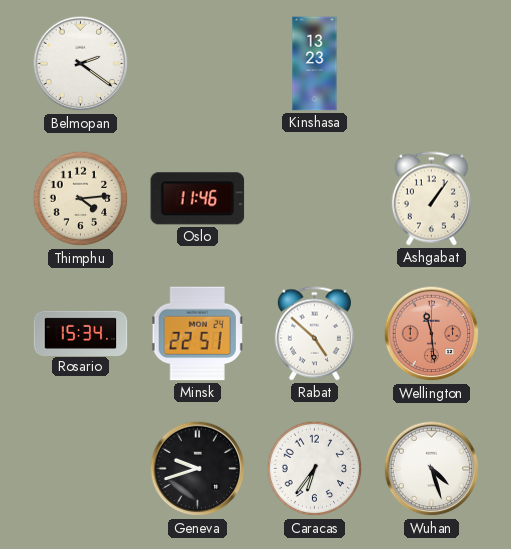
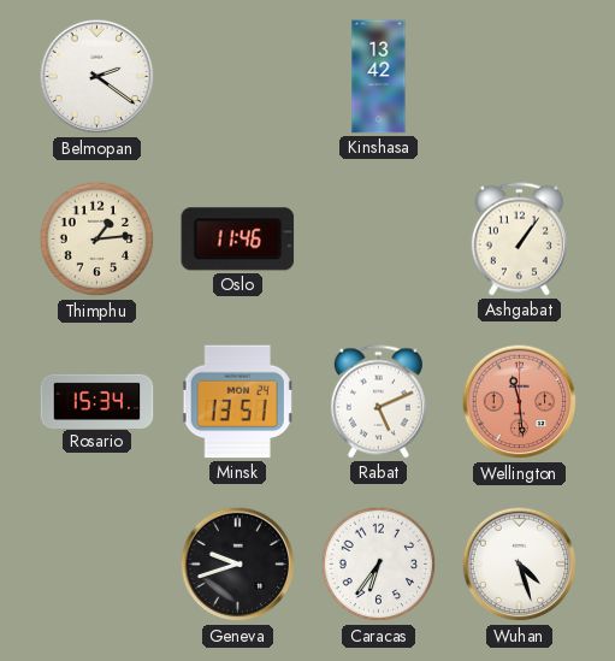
Kinshasa: 13:23 -> 13:42
Thimphu: 4:14 -> 1:14
Minsk: 22:51 -> 13:51
Rabat: 4:52 -> 5:11
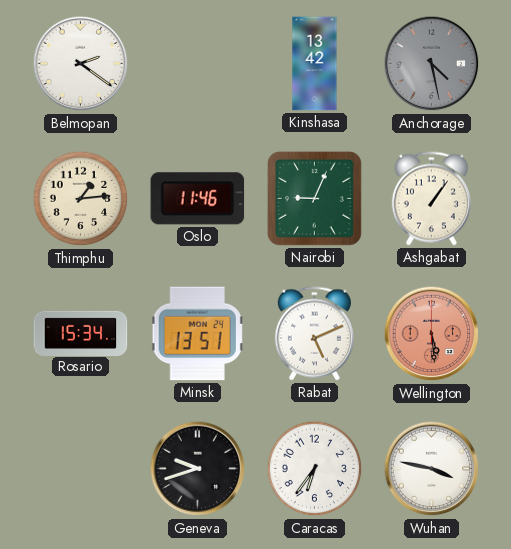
Anchorage: none -> 4:28
Nairobi: none -> 9:04
Wellington: 11:29 -> 5:29
Wuhan: 4:27 -> 3:47
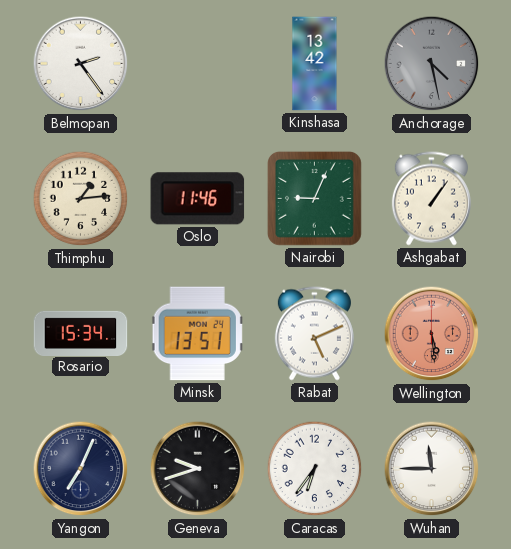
Belmopan: 2:21 -> 2:24
Yangon: none -> 7:04
Wuhan: 3:47 -> 11:45
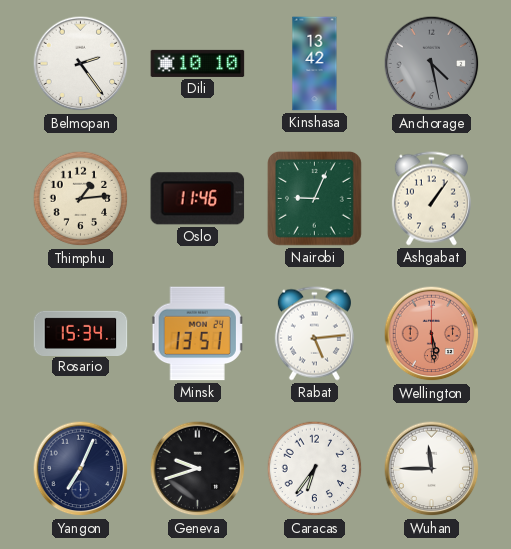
Dili: none -> 10:10
Rabat: 5:11 -> 5:14
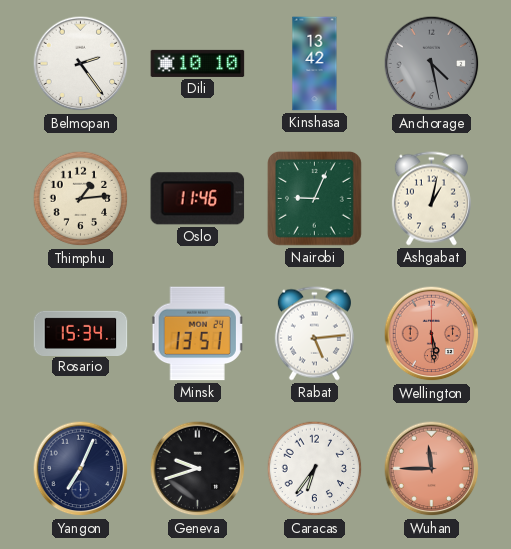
Ashgabat: 1:06 -> 1:02
Wuhan dial: white -> salmon
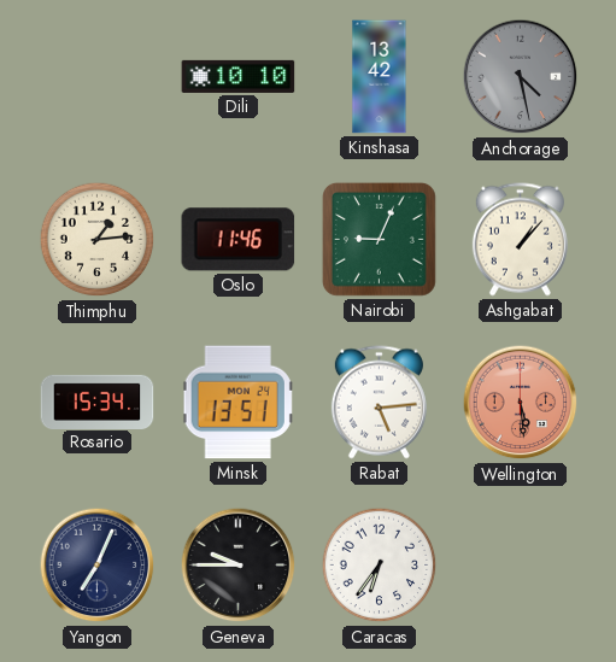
Belmopan: 2:24 -> none
Ashgabat: 1:02 -> 1:07
Geneva: 9:42 -> 9:45
Wuhan: 11:45 -> none
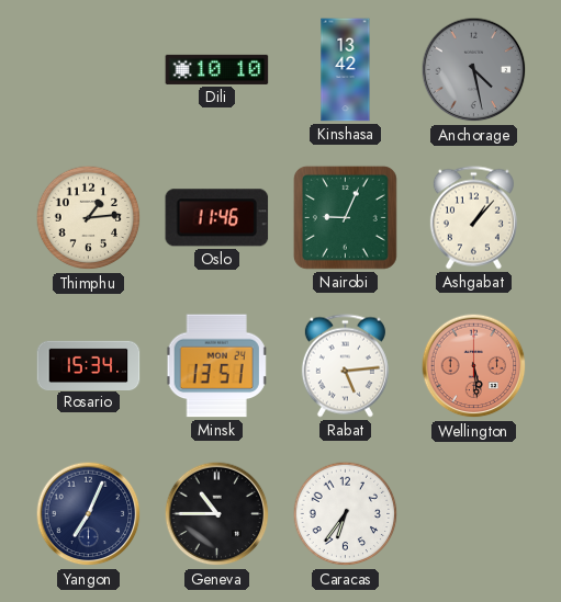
Geneva: 9:45 -> 10:45
